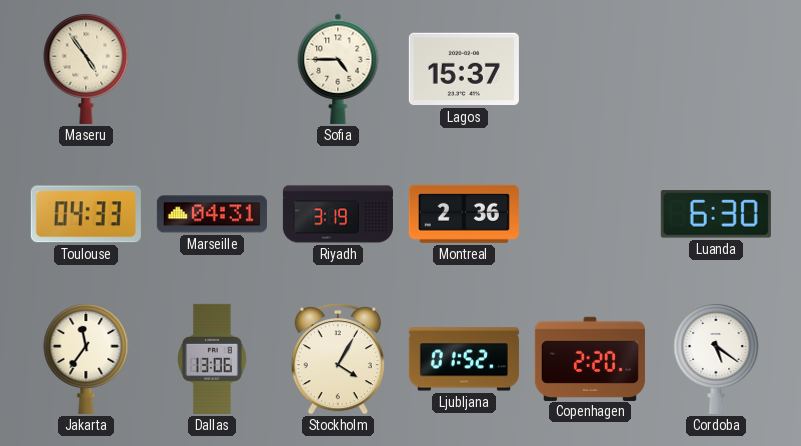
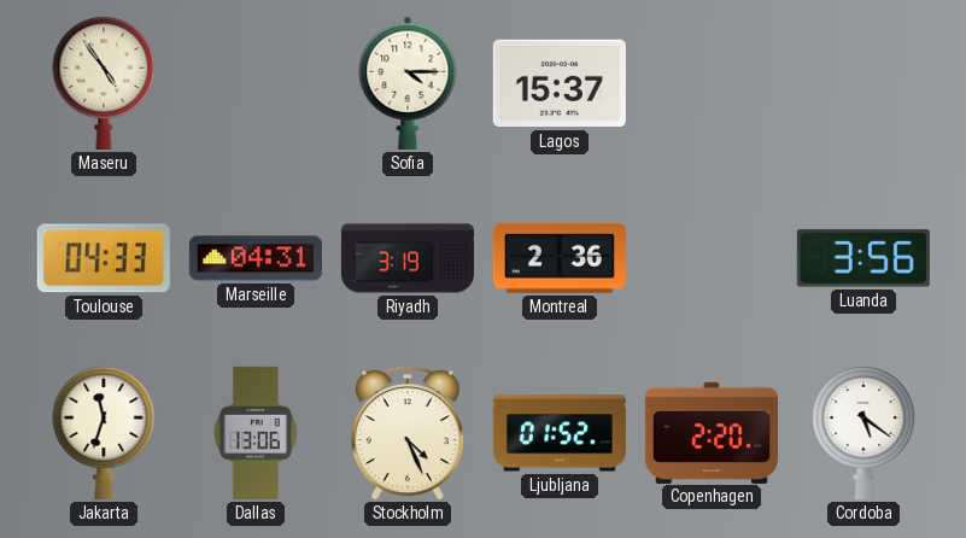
Sofia: 4:45 -> 4:15
Luanda: 6:30 -> 3:56
Jakarta: 11:36 -> 11:33
Stockholm: 4:05 -> 4:26
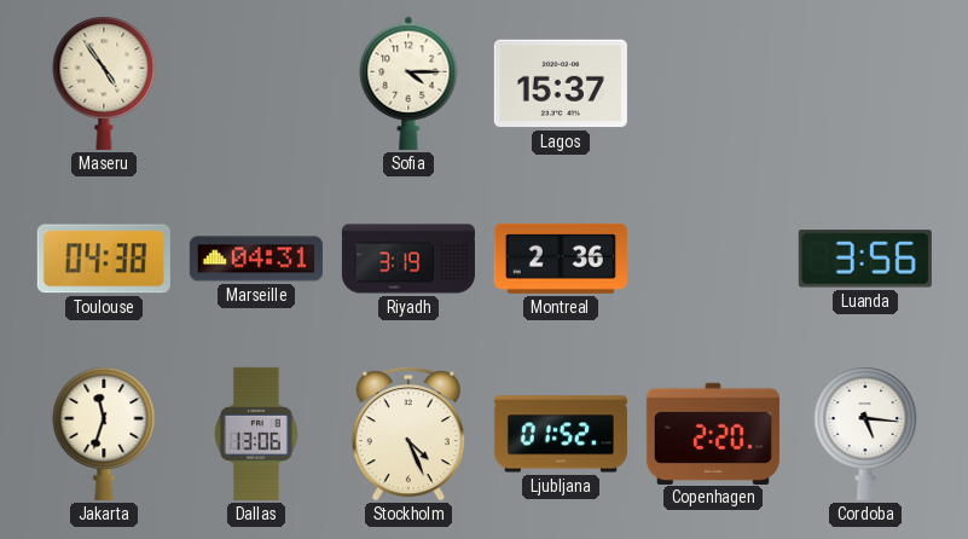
Toulouse: 04:33 -> 04:38
Cordoba: 5:21 -> 5:16
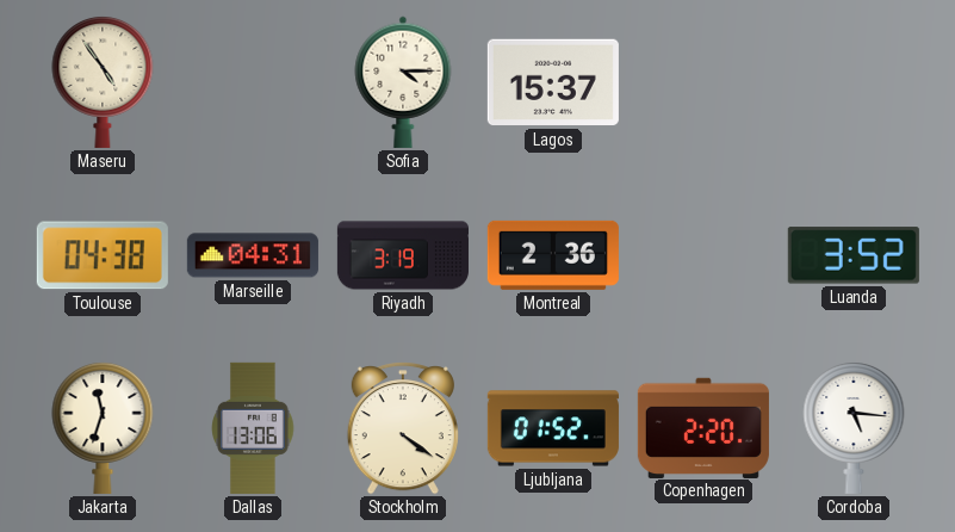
Luanda: 3:56 -> 3:52
Stockholm: 4:26 -> 4:21
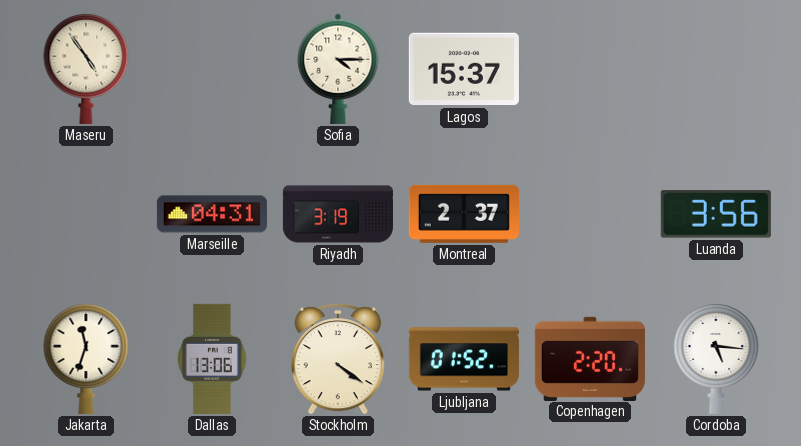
Toulouse: 04:38 -> none
Montreal: 2:36 -> 2:37
Luanda: 3:52 -> 3:56
